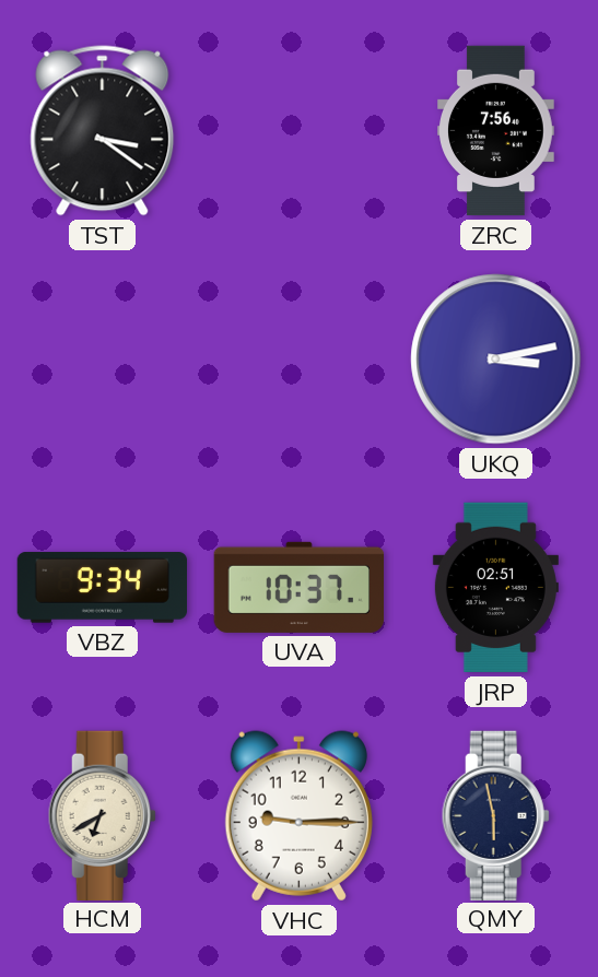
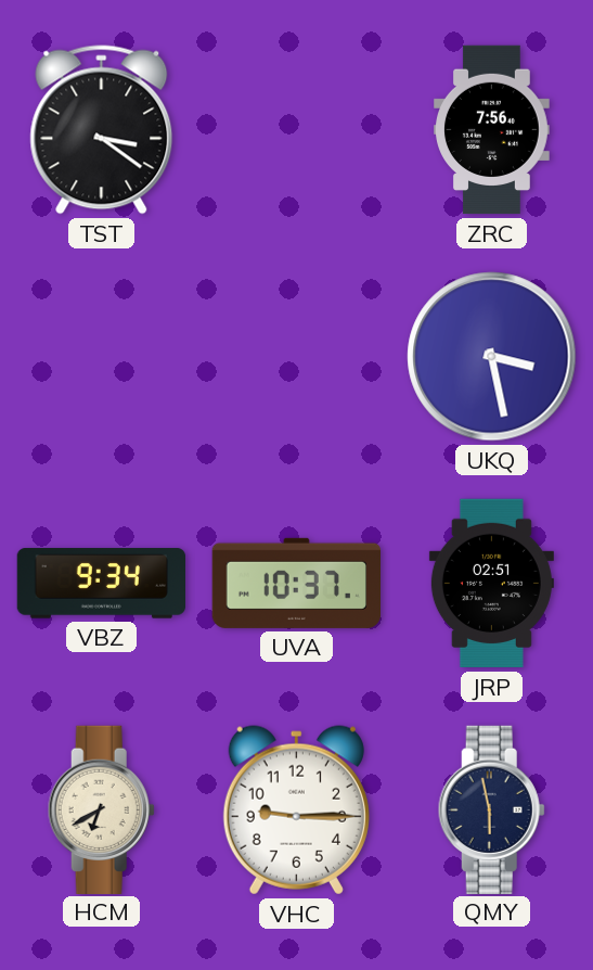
UKQ: 3:13 -> 3:28
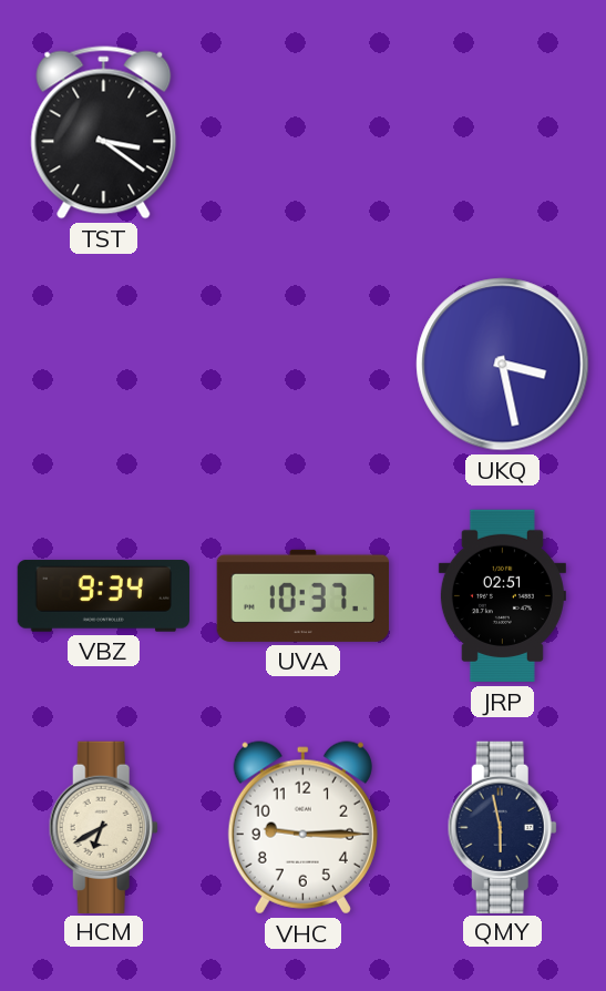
ZRC: 7:56 -> none
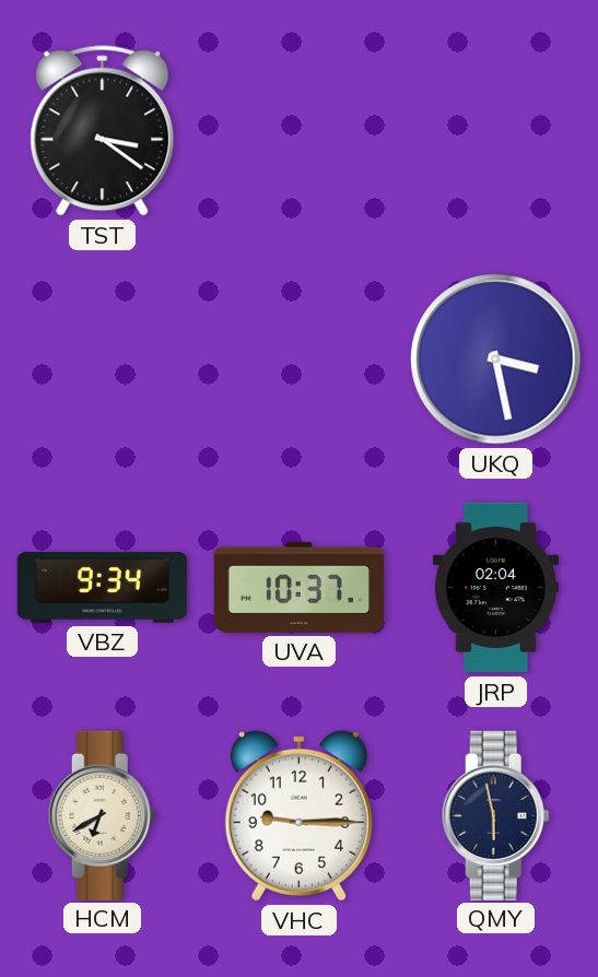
JRP: 02:51 -> 02:04
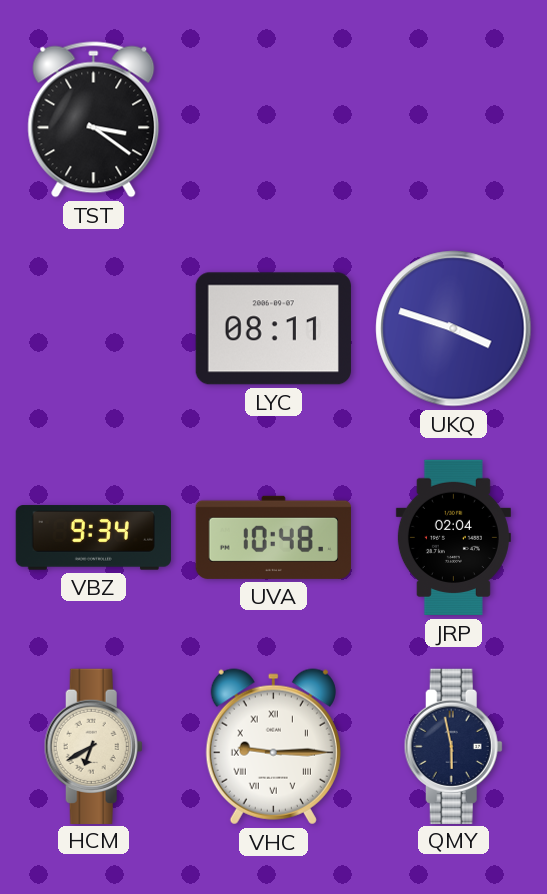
LYC: none -> 08:11
UKQ: 3:28 -> 3:48
UVA: 10:37 -> 10:48
VHC numerals: Arabic -> Roman
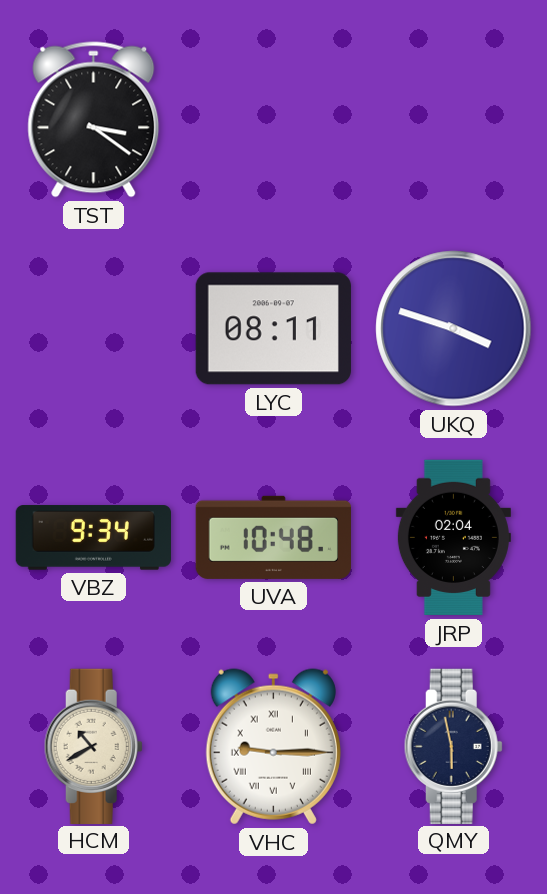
HCM: 6:40 -> 10:40
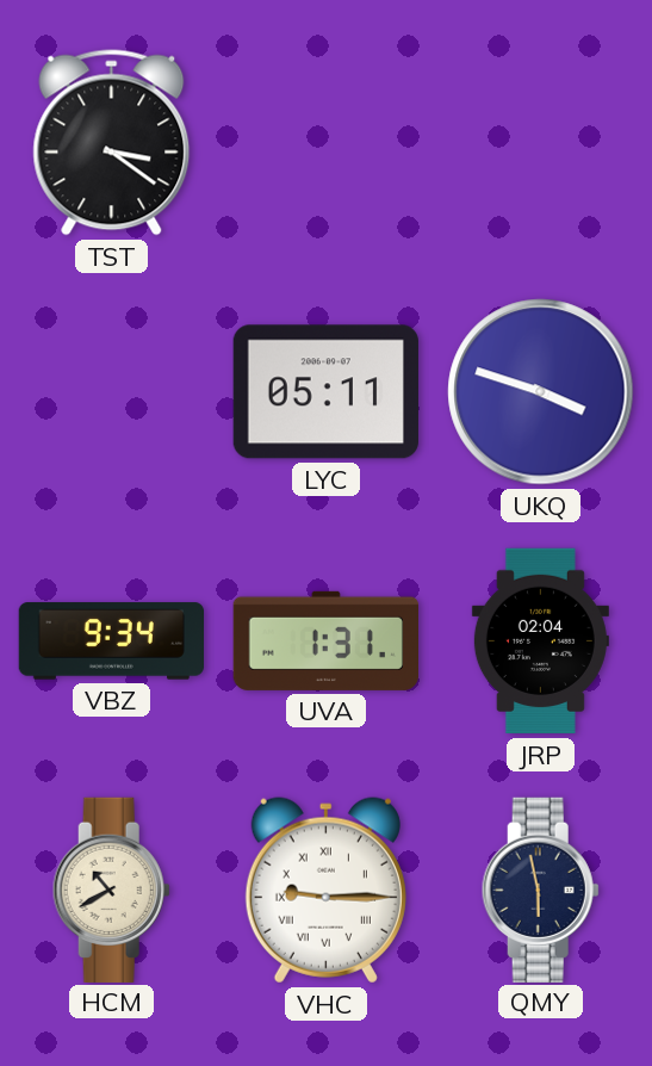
LYC: 08:11 -> 05:11
UVA: 10:48 -> 1:31
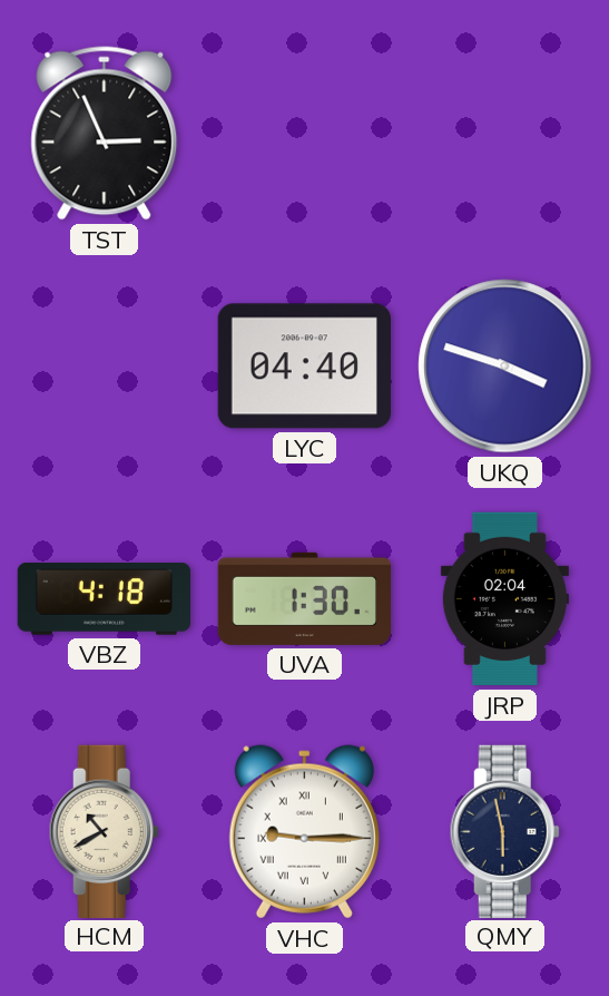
TST: 3:21 -> 2:56
LYC: 05:11 -> 04:40
VBZ: 9:34 -> 4:18
UVA: 1:31 -> 1:30
